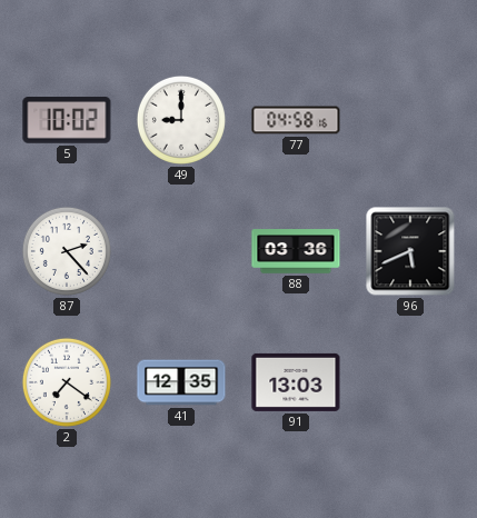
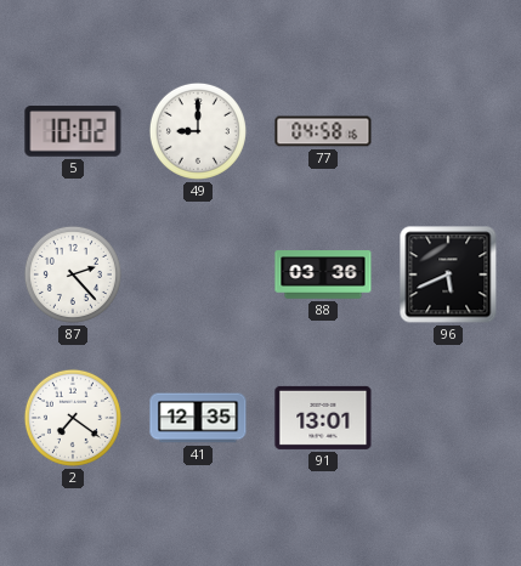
91: 13:03 -> 13:01
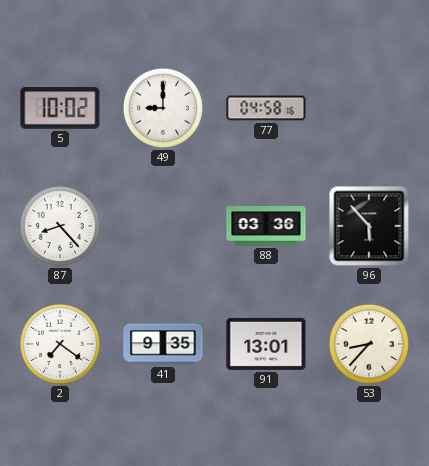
87: 2:23 -> 8:23
96: 5:41 -> 5:53
41: 12:35 -> 9:35
53: none -> 8:37
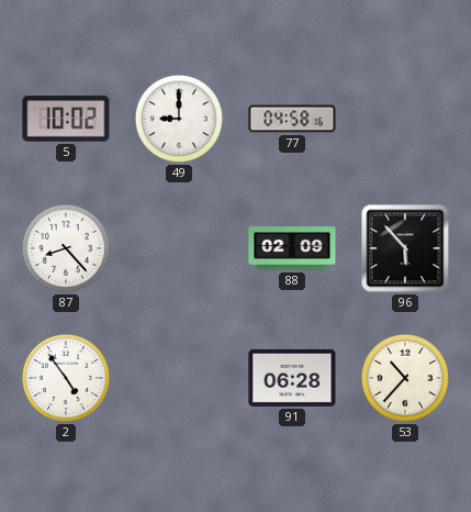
88: 03:36 -> 02:09
2: 7:21 -> 4:54
41: 9:35 -> none
91: 13:01 -> 06:28
53: 8:37 -> 10:37
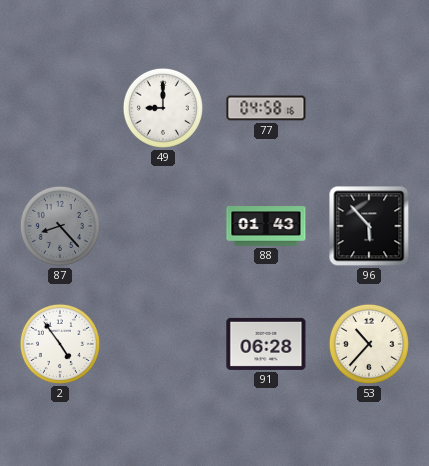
5: 10:02 -> none
87 dial: white -> grey
88: 02:09 -> 01:43
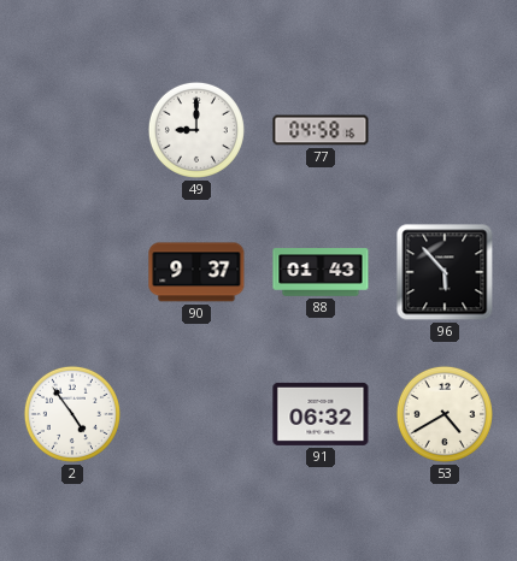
87: 8:23 -> none
90: none -> 9:37
91: 06:28 -> 06:32
53: 10:37 -> 4:40
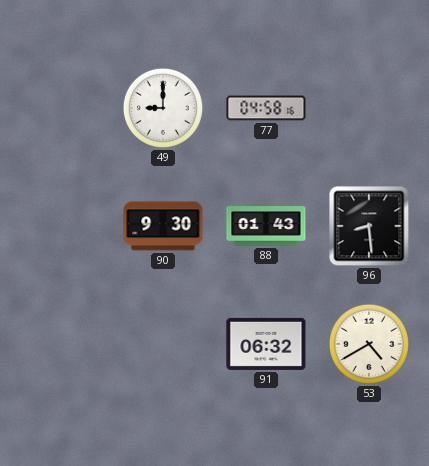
90: 9:37 -> 9:30
96: 5:53 -> 8:29
2: 4:54 -> none
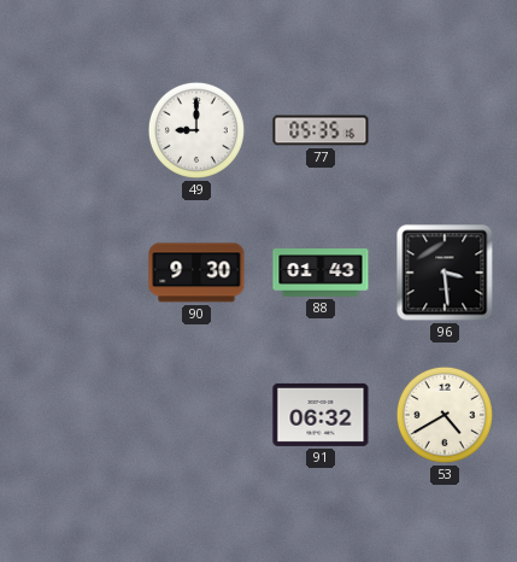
77: 04:58 -> 05:35
96: 8:29 -> 3:29
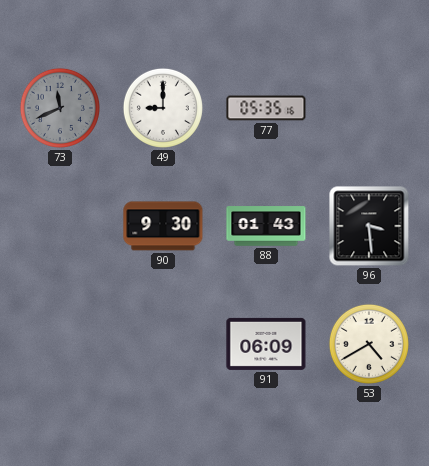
73: none -> 11:41
91: 06:32 -> 06:09
